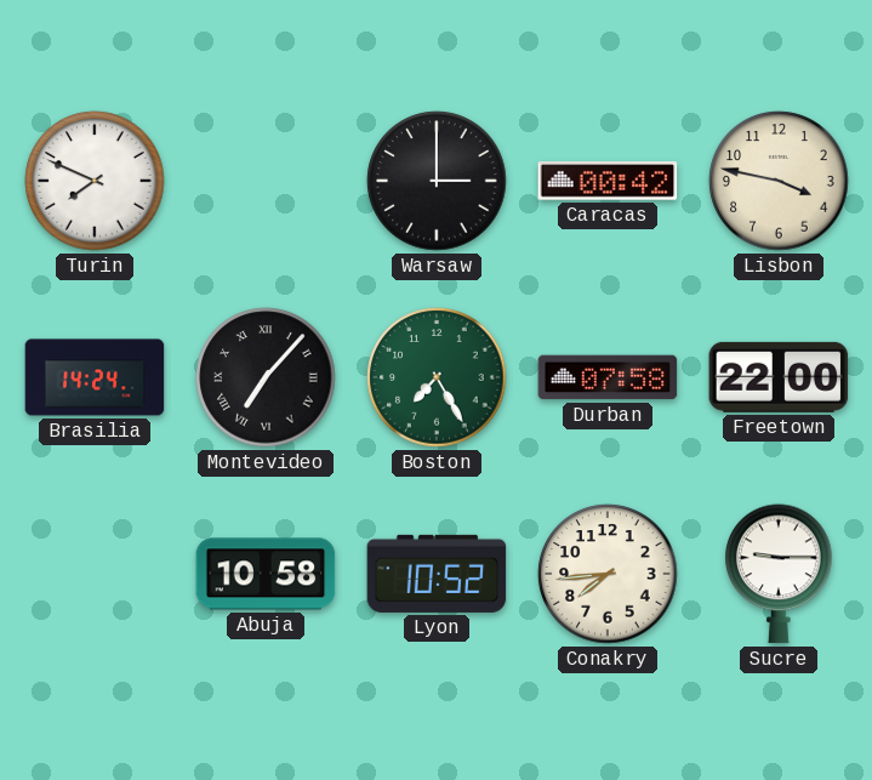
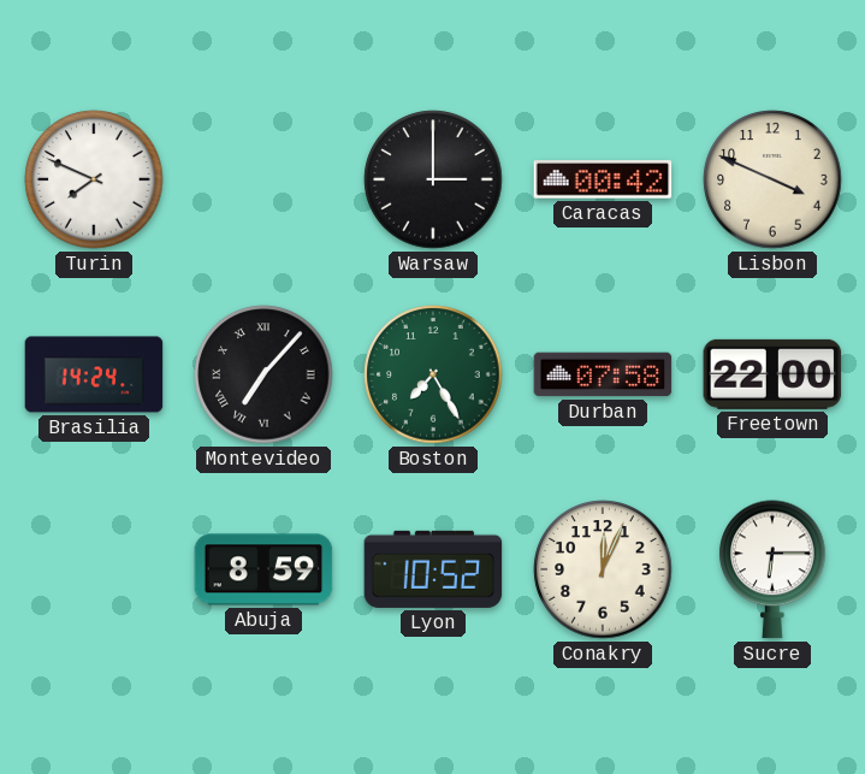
Lisbon: 3:47 -> 3:49
Abuja: 10:58 -> 8:59
Conakry: 7:44 -> 12:04
Sucre: 9:15 -> 6:15
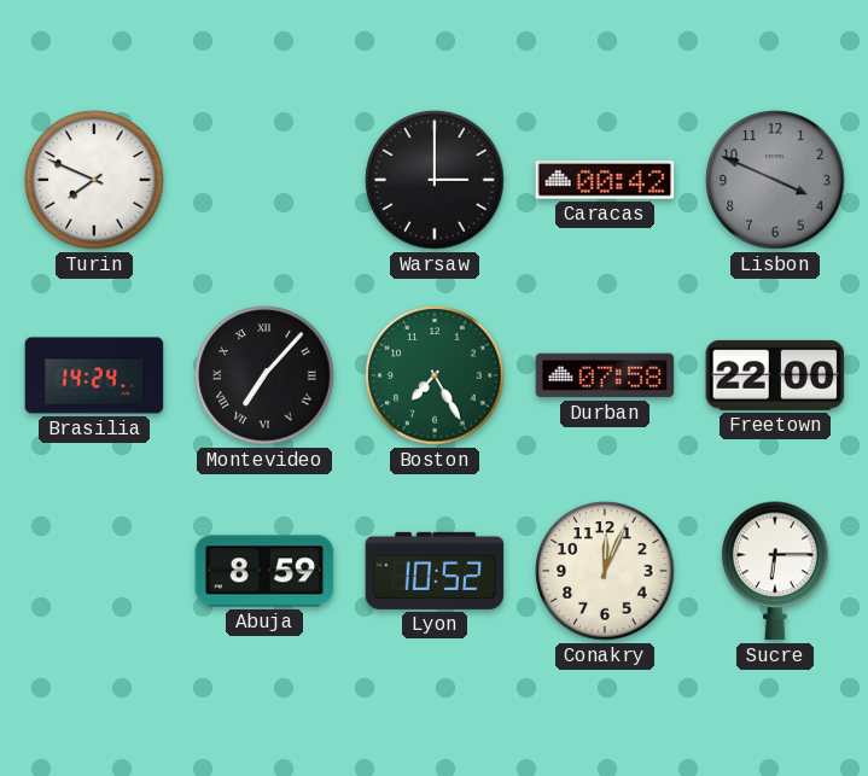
Lisbon dial: cream -> grey
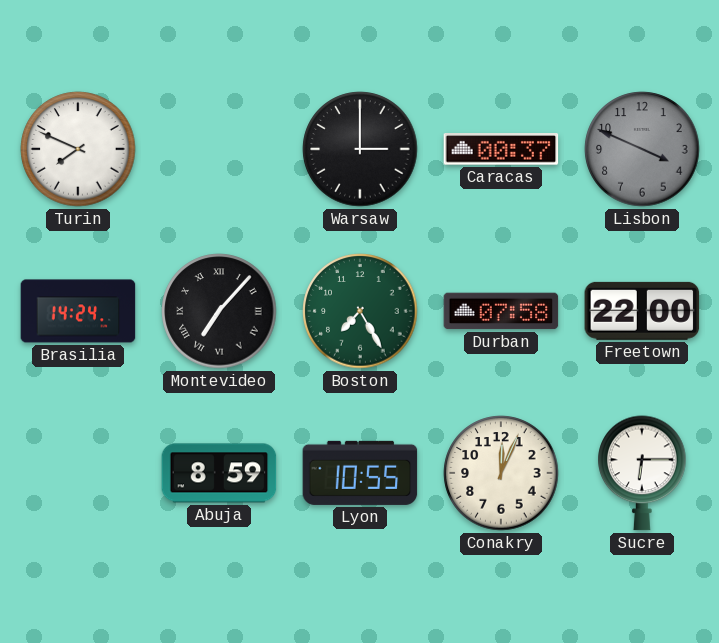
Caracas: 00:42 -> 00:37
Lyon: 10:52 -> 10:55
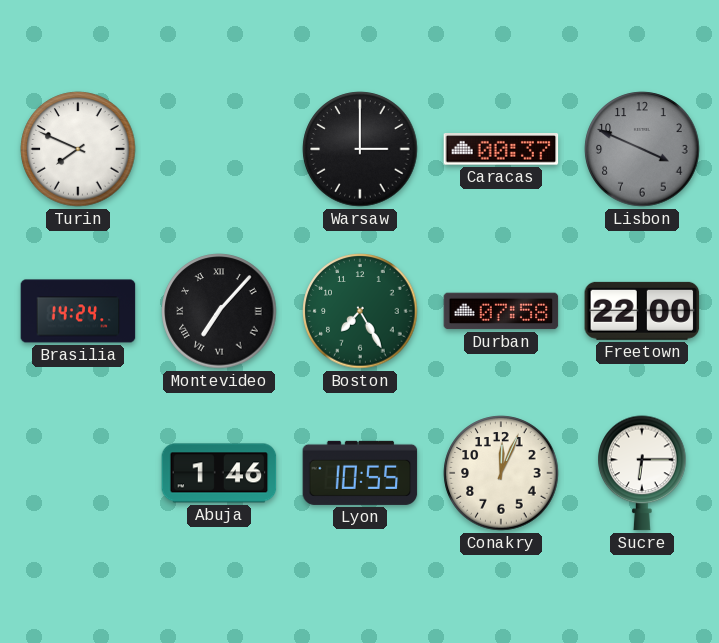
Abuja: 8:59 -> 1:46
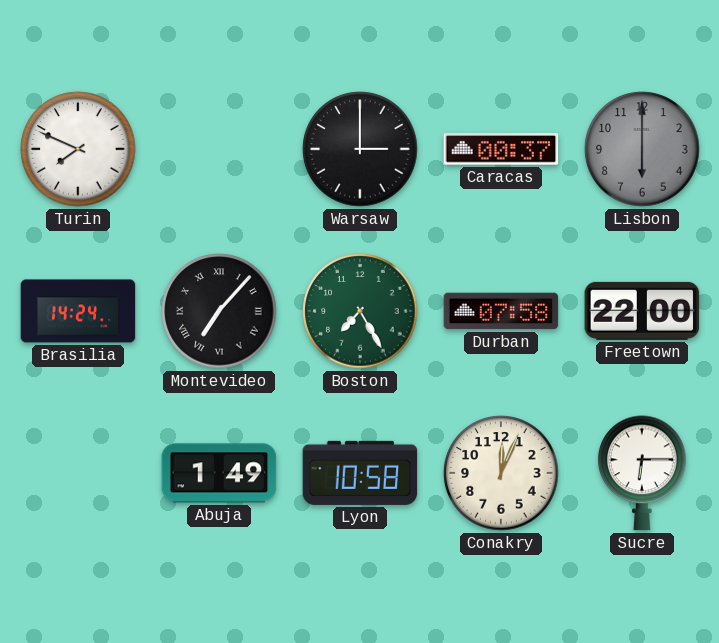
Lisbon: 3:49 -> 6:00
Abuja: 1:46 -> 1:49
Lyon: 10:55 -> 10:58
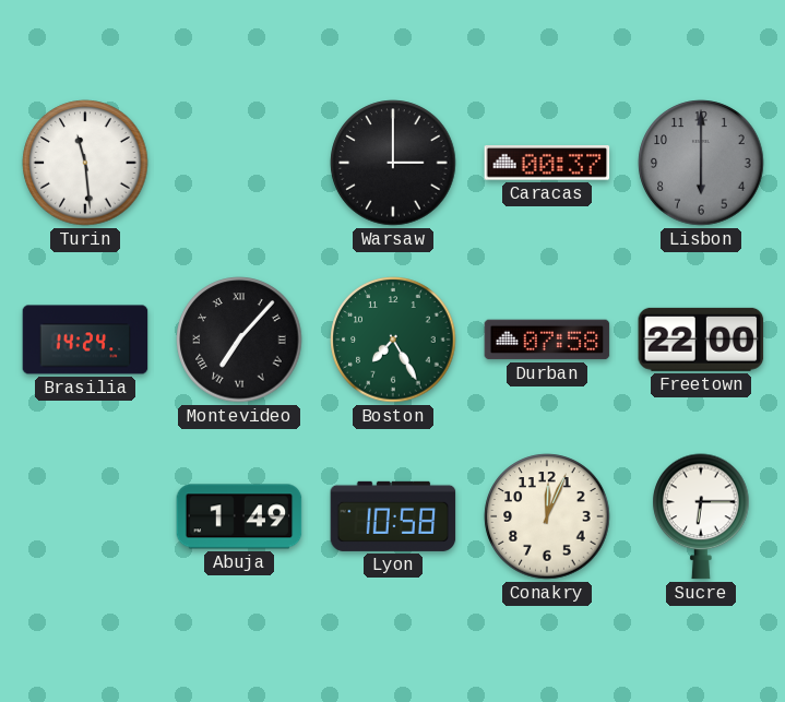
Turin: 7:49 -> 11:29
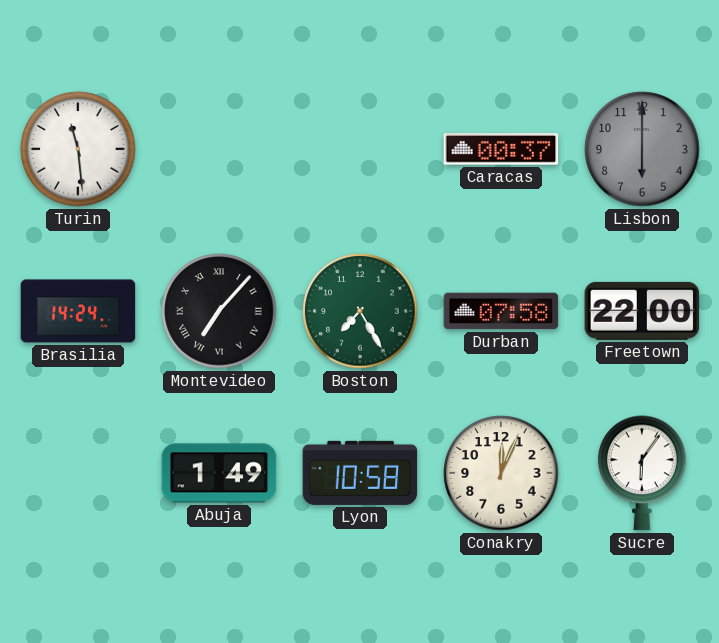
Warsaw: 3:00 -> none
Sucre: 6:15 -> 6:06
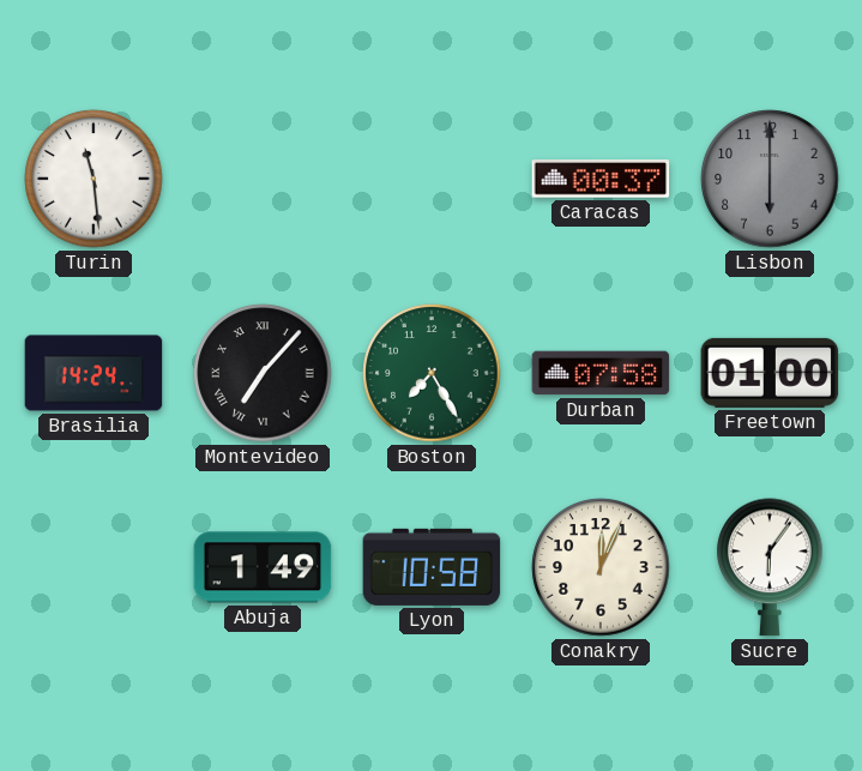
Freetown: 22:00 -> 01:00
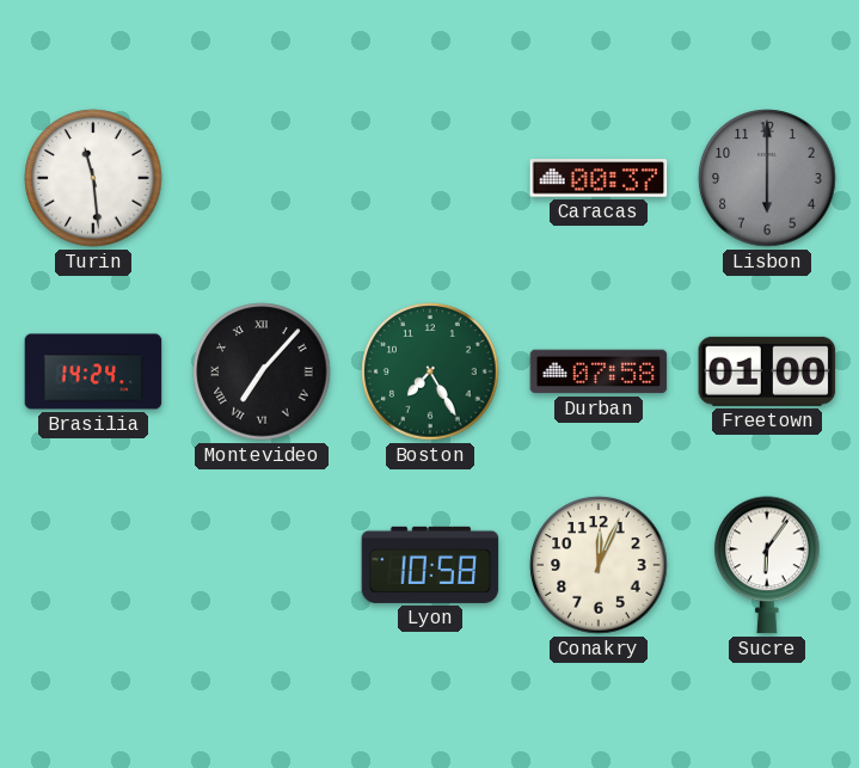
Abuja: 1:49 -> none
